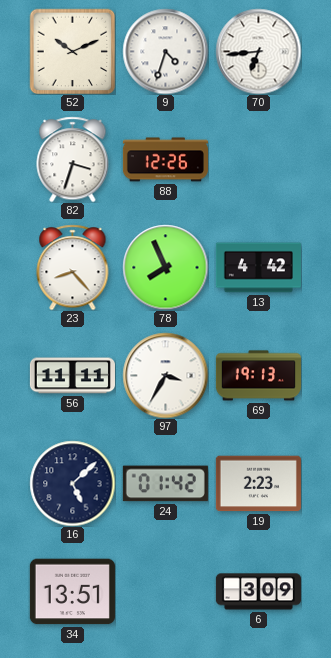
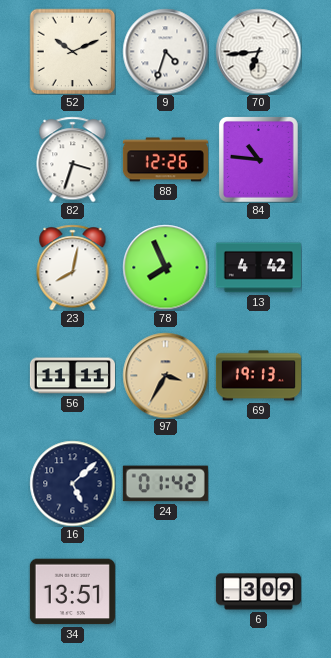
84: none -> 10:46
23: 8:23 -> 8:02
97 dial: white -> champagne
19: 2:23 -> none
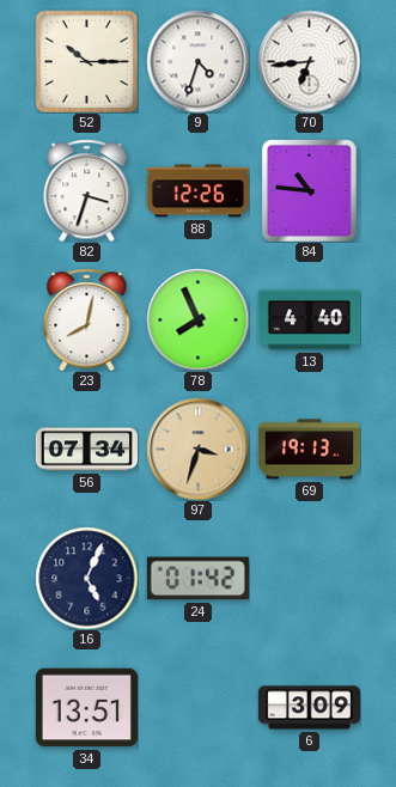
52: 10:11 -> 10:15
13: 4:42 -> 4:40
56: 11:11 -> 07:34
97: 3:35 -> 3:33
16: 5:08 -> 5:04
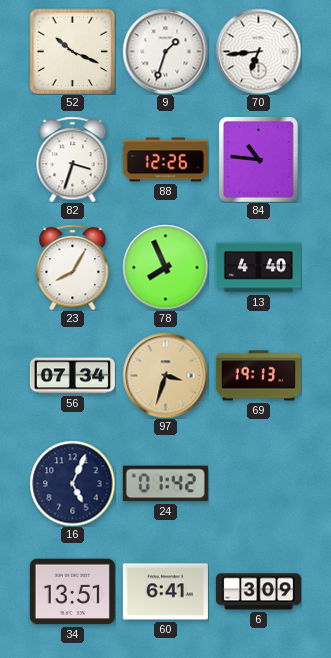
52: 10:15 -> 10:19
9: 4:33 -> 1:33
23: 8:02 -> 8:05
60: none -> 6:41
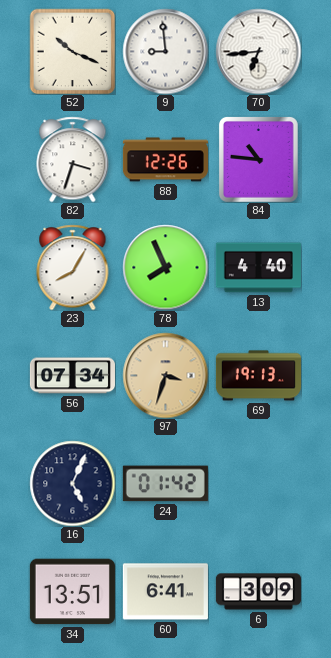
9: 1:33 -> 8:59
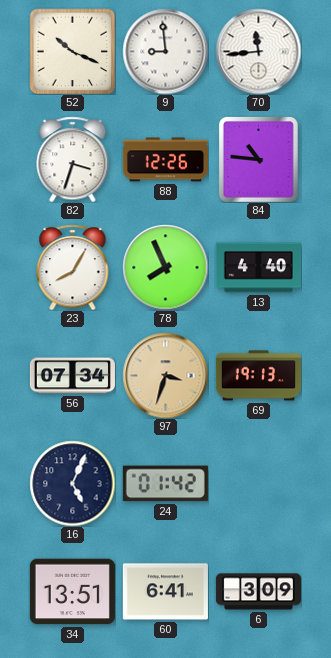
70: 6:44 -> 11:44
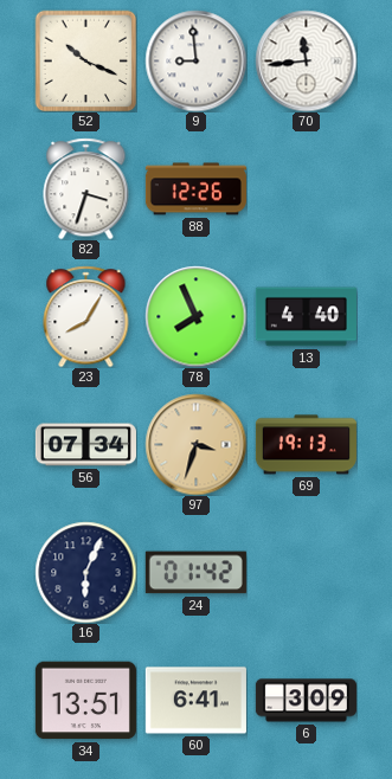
84: 10:46 -> none
16: 5:04 -> 6:04
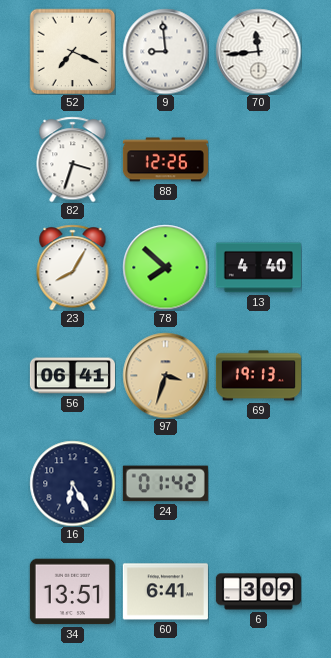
52: 10:19 -> 7:19
78: 7:56 -> 7:52
56: 07:34 -> 06:41
16: 6:04 -> 6:25
